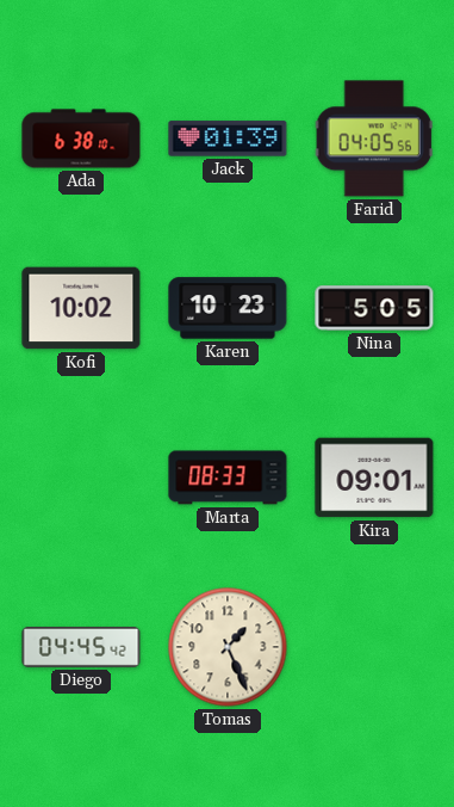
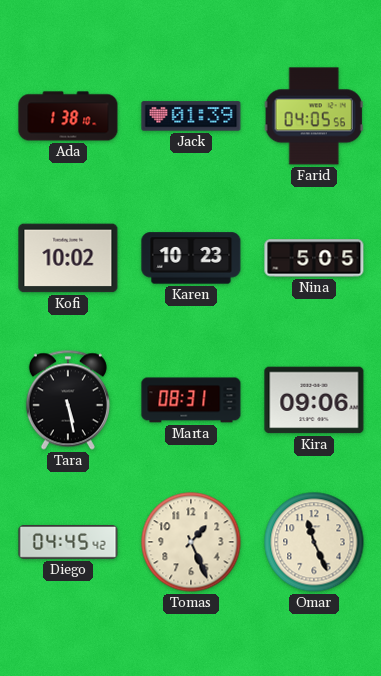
Ada: 6:38 -> 1:38
Tara: none -> 5:28
Marta: 08:33 -> 08:31
Kira: 09:01 -> 09:06
Omar: none -> 11:26
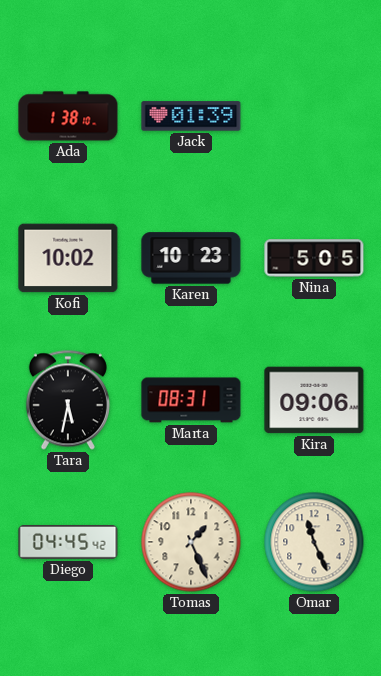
Farid: 04:05 -> none
Tara: 5:28 -> 5:32
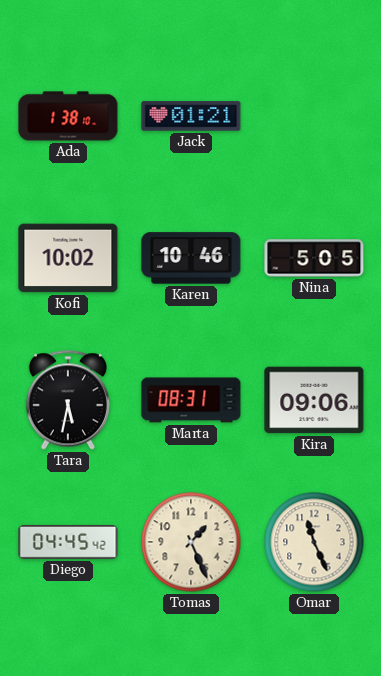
Jack: 01:39 -> 01:21
Karen: 10:23 -> 10:46
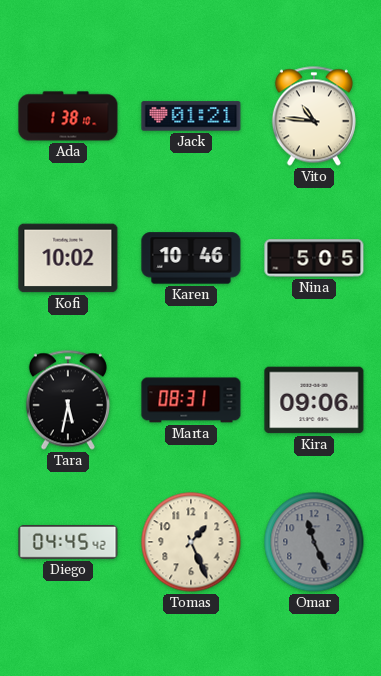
Vito: none -> 10:46
Omar dial: cream -> grey
